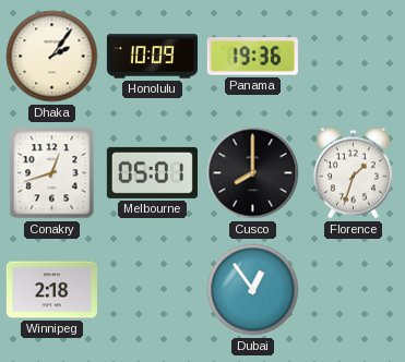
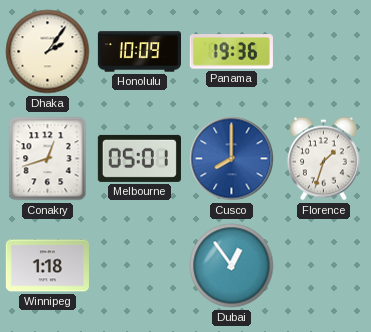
Cusco dial: black -> blue
Winnipeg: 2:18 -> 1:18
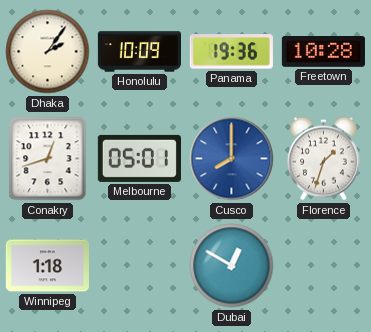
Freetown: none -> 10:28
Dubai: 12:54 -> 12:50
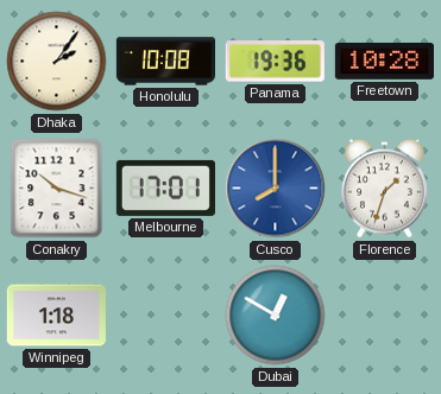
Honolulu: 10:09 -> 10:08
Conakry: 12:42 -> 10:18
Melbourne: 05:01 -> 17:01
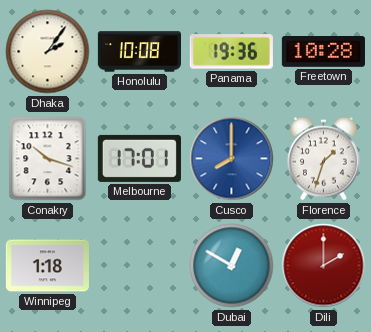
Dili: none -> 2:00
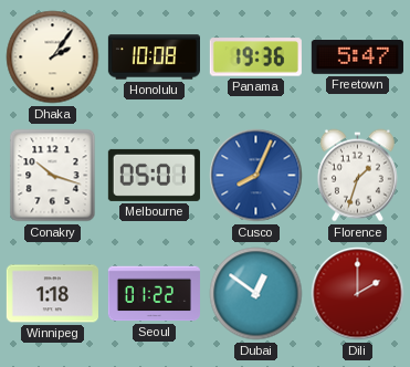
Freetown: 10:28 -> 5:47
Melbourne: 17:01 -> 05:01
Cusco: 8:00 -> 8:04
Seoul: none -> 01:22
Dubai: 12:50 -> 12:51
